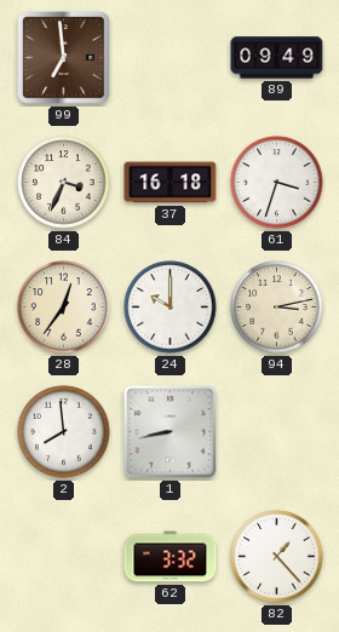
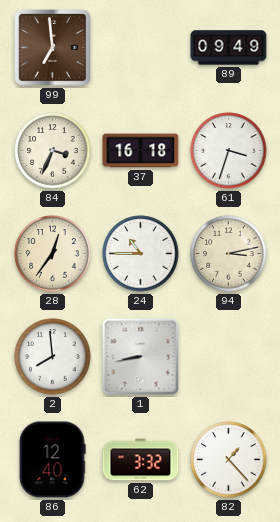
24: 10:00 -> 10:45
86: none -> 12:40
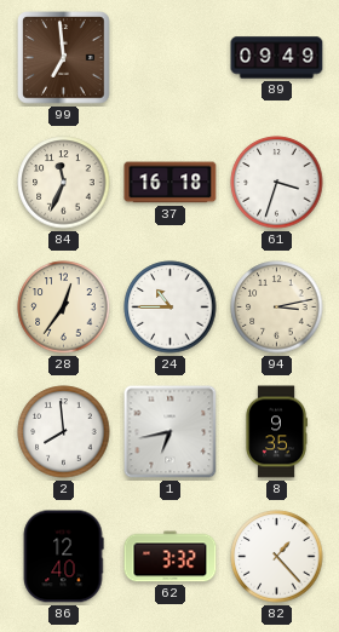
84: 3:34 -> 11:34
1: 8:43 -> 6:43
8: none -> 9:35
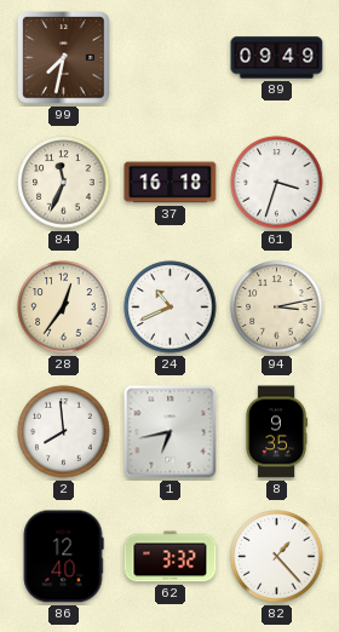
99: 6:59 -> 7:32
24: 10:45 -> 10:41
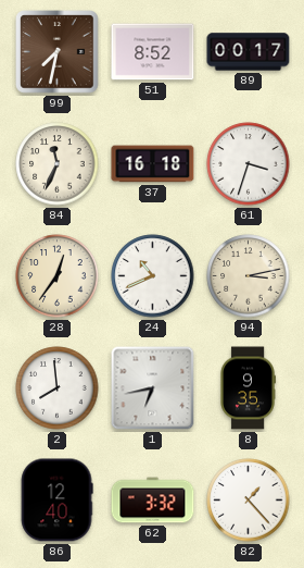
51: none -> 8:52
89: 09:49 -> 00:17
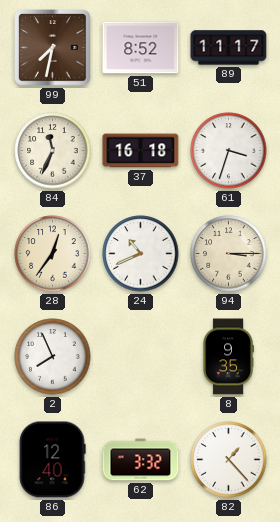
89: 00:17 -> 11:17
94: 3:13 -> 3:15
2: 7:59 -> 7:56
1: 6:43 -> none
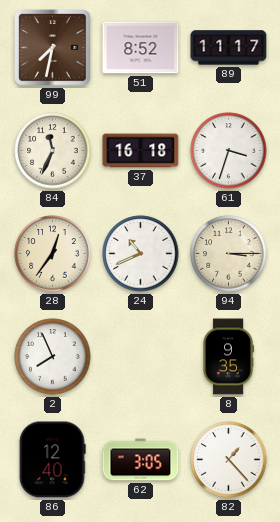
62: 3:32 -> 3:05
